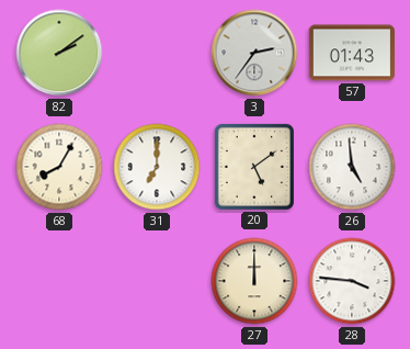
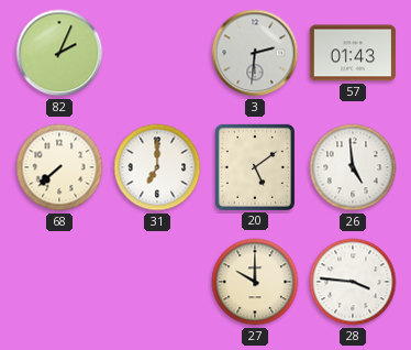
82: 2:09 -> 2:04
3: 2:36 -> 2:31
68: 8:05 -> 7:38
27: 12:00 -> 10:00
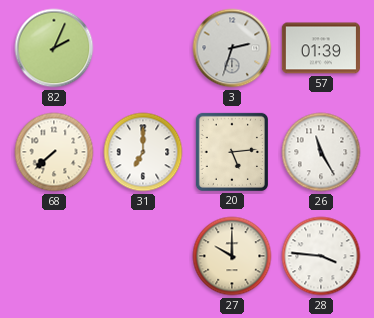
3: 2:31 -> 2:33
57: 01:43 -> 01:39
20: 5:09 -> 5:14
26: 4:59 -> 11:25
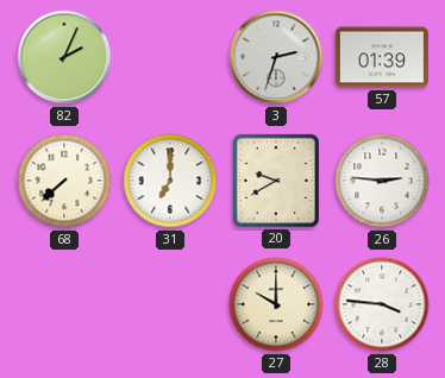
20: 5:14 -> 9:40
26: 11:25 -> 2:46
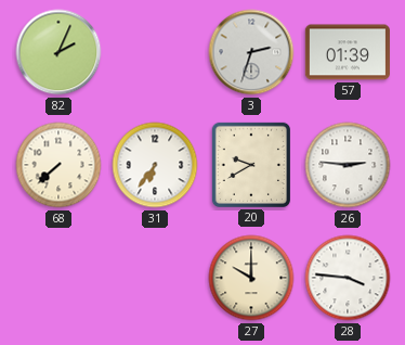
31: 7:00 -> 6:36
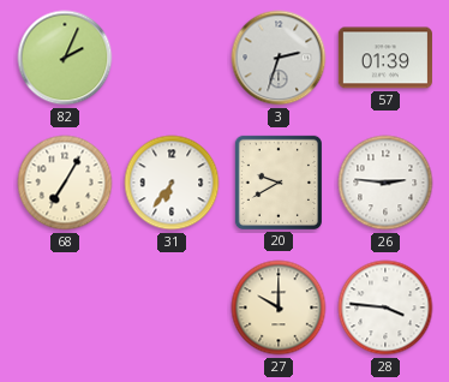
68: 7:38 -> 7:05
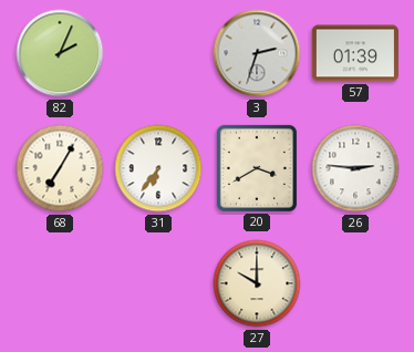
20: 9:40 -> 3:40
28: 3:46 -> none
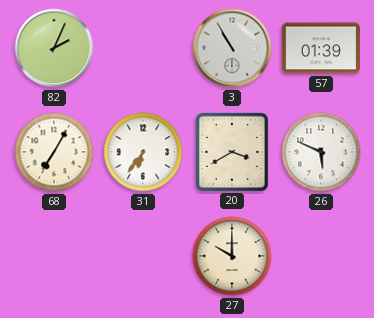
3: 2:33 -> 10:55
26: 2:46 -> 5:49
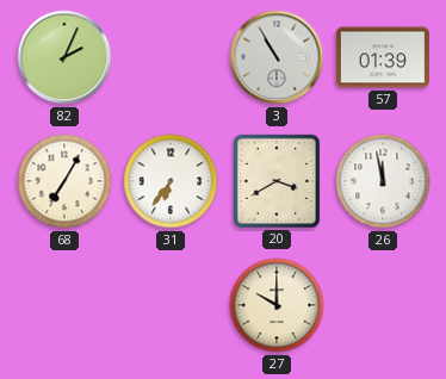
26: 5:49 -> 11:58
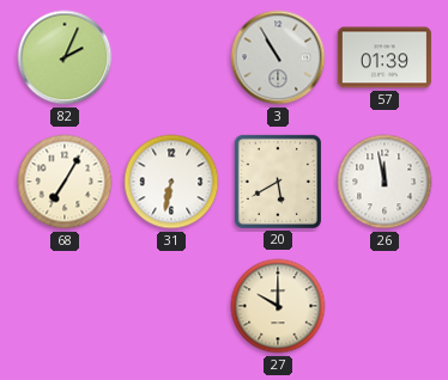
31: 6:36 -> 6:32
20: 3:40 -> 5:40
